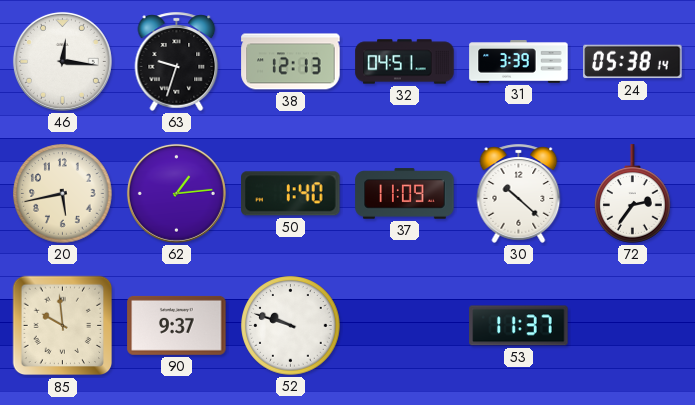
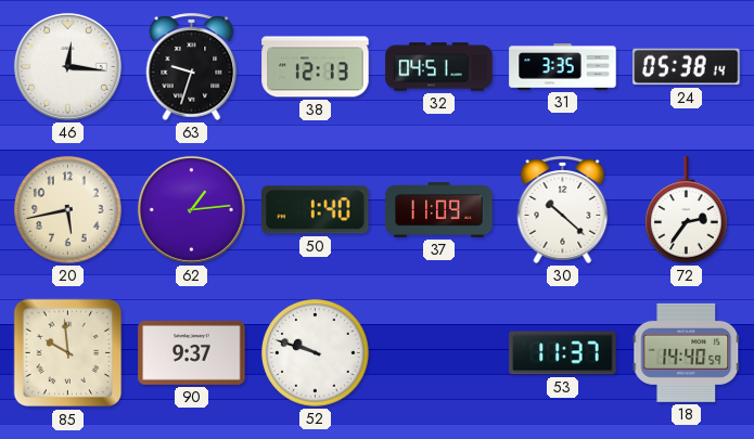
31: 3:39 -> 3:35
18: none -> 14:40
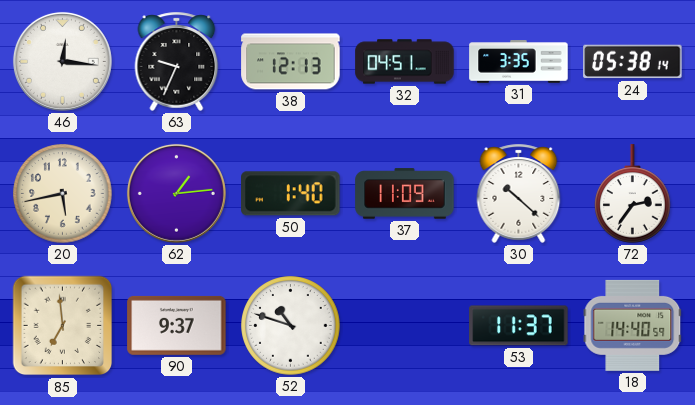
63: 9:33 -> 9:34
85: 9:59 -> 6:59
52: 9:48 -> 10:48
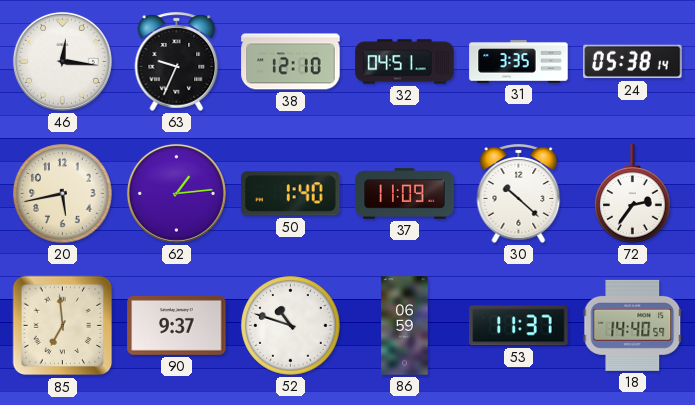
38: 12:13 -> 12:10
86: none -> 06:59
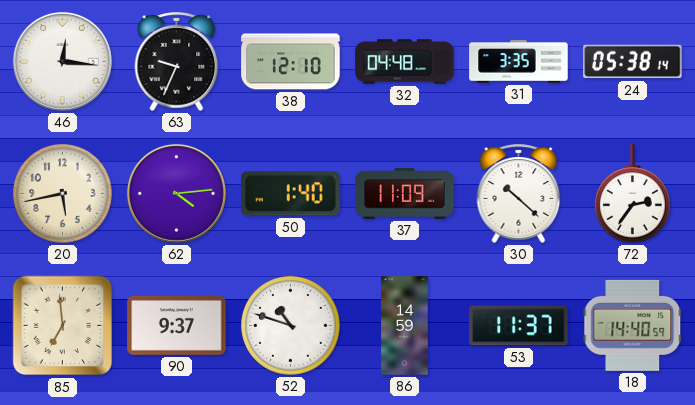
32: 04:51 -> 04:48
62: 1:14 -> 4:14
86: 06:59 -> 14:59
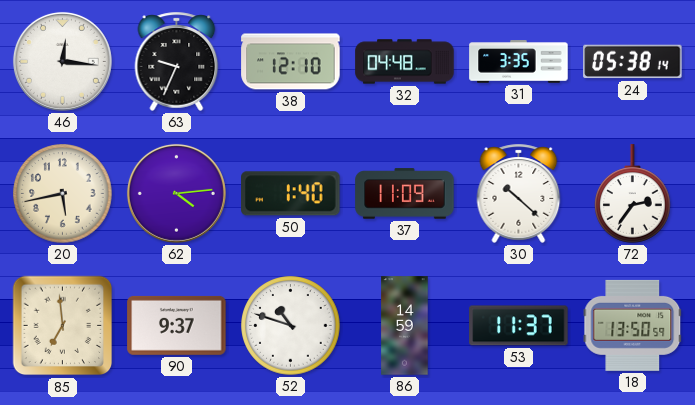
18: 14:40 -> 13:50
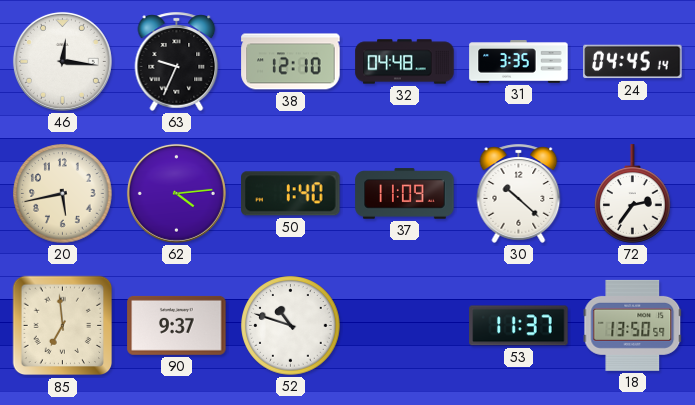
24: 05:38 -> 04:45
86: 14:59 -> none
